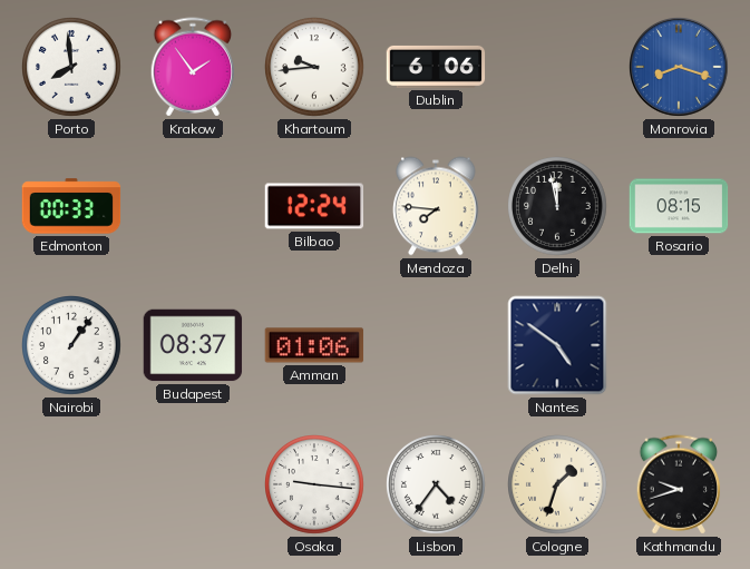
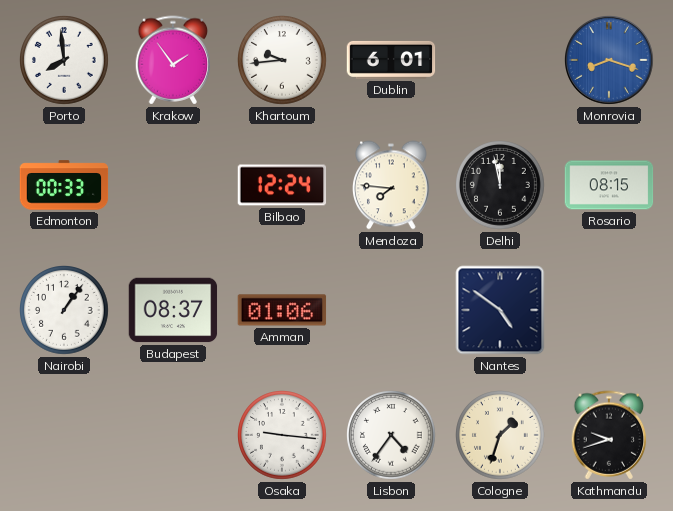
Dublin: 6:06 -> 6:01
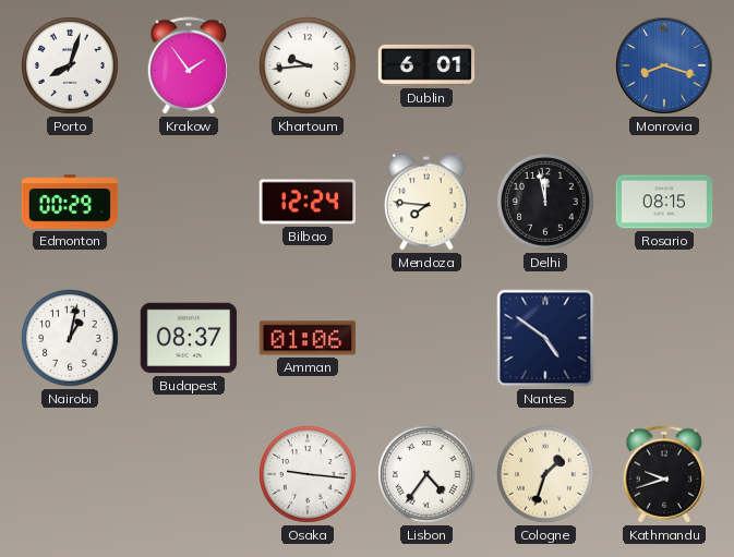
Porto: 7:59 -> 8:03
Edmonton: 00:33 -> 00:29
Nairobi: 1:06 -> 1:02
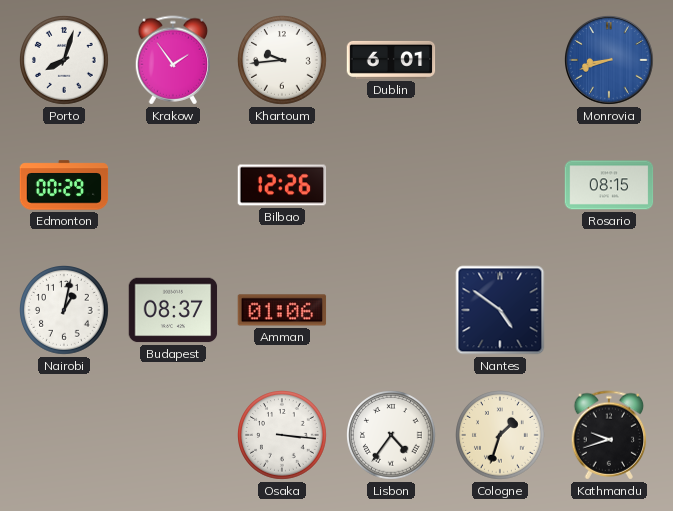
Monrovia: 8:18 -> 8:42
Bilbao: 12:24 -> 12:26
Mendoza: 7:46 -> none
Delhi: 11:58 -> none
Osaka: 9:16 -> 3:16
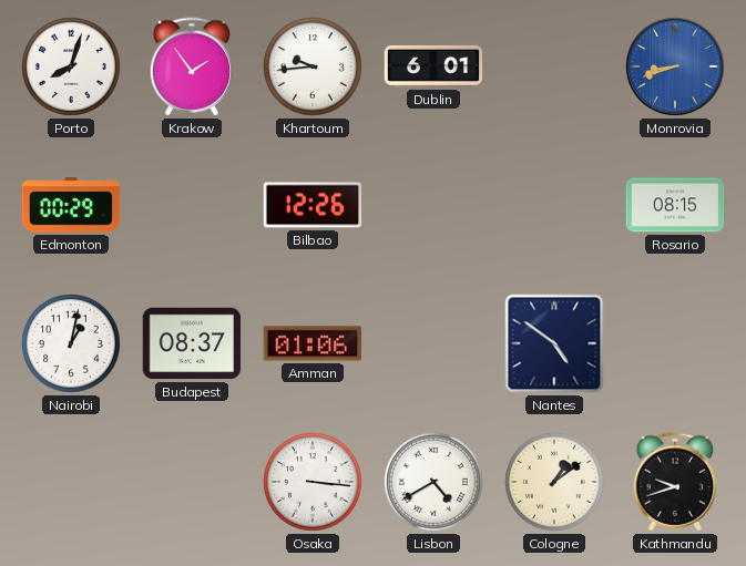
Lisbon: 4:36 -> 4:40
Cologne: 1:33 -> 1:09
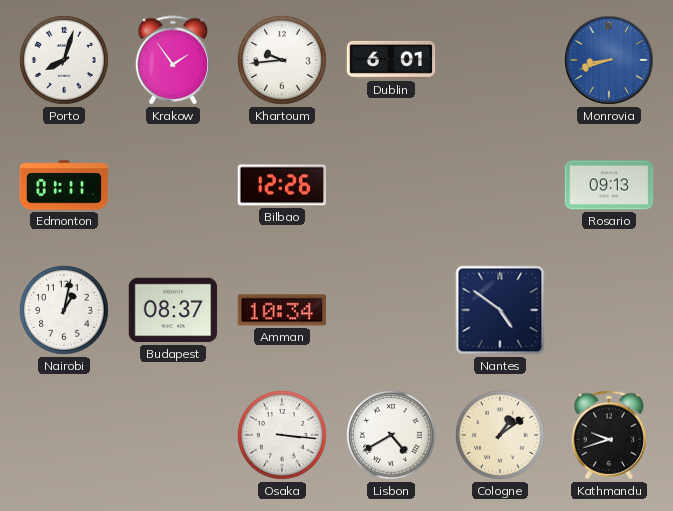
Edmonton: 00:29 -> 01:11
Rosario: 08:15 -> 09:13
Amman: 01:06 -> 10:34
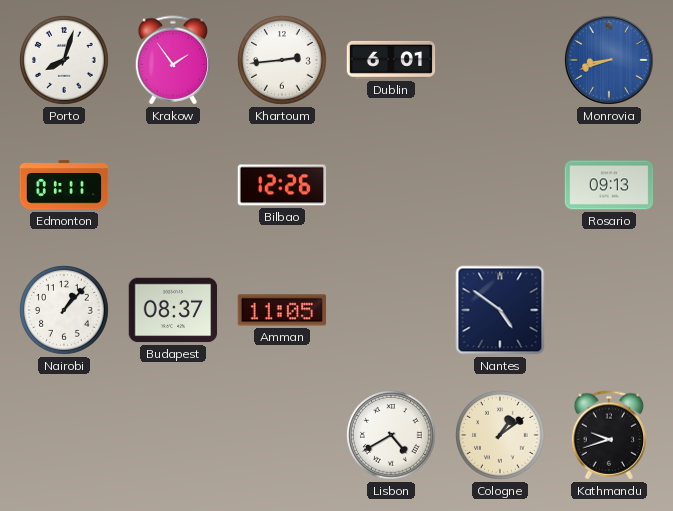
Khartoum: 9:44 -> 2:44
Nairobi: 1:02 -> 1:07
Amman: 10:34 -> 11:05
Osaka: 3:16 -> none
